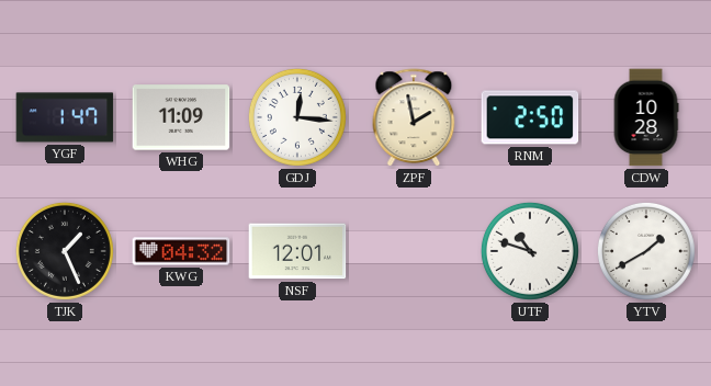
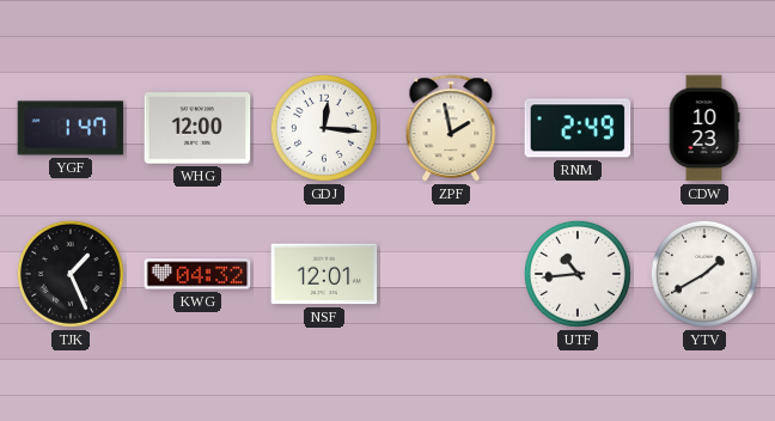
WHG: 11:09 -> 12:00
RNM: 2:50 -> 2:49
CDW: 10:28 -> 10:23
UTF: 10:48 -> 10:44
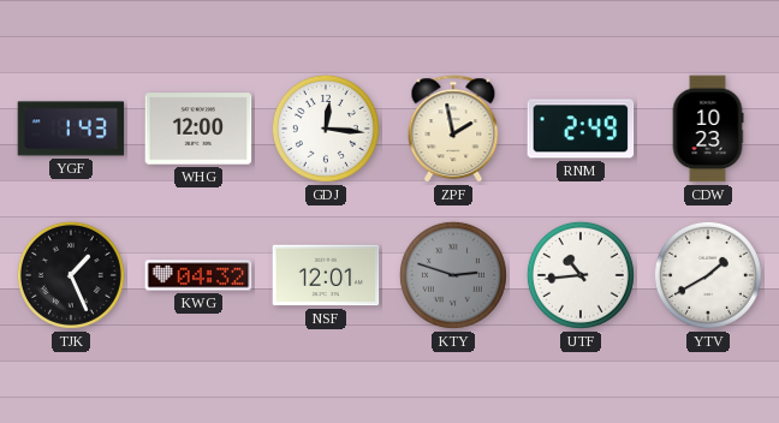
YGF: 1:47 -> 1:43
KTY: none -> 2:48
